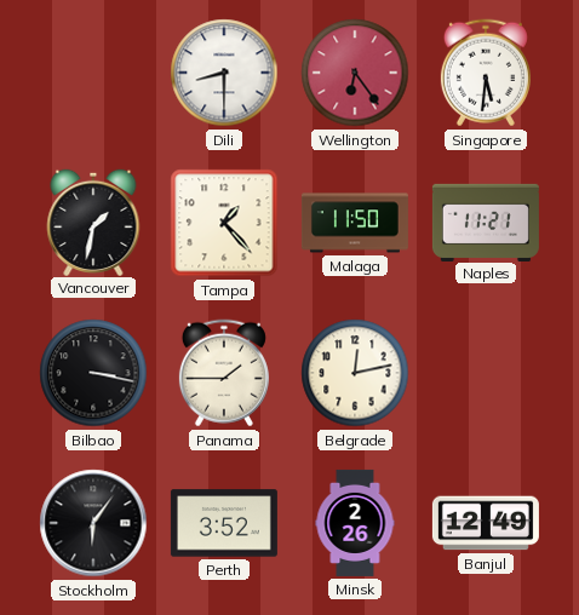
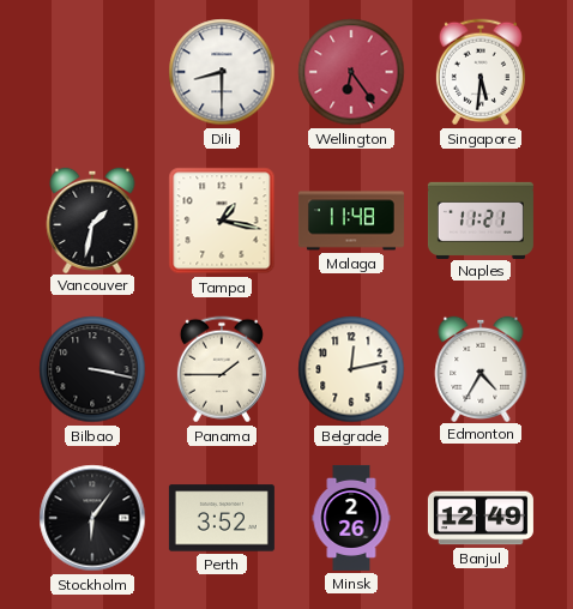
Tampa: 1:23 -> 1:17
Malaga: 11:50 -> 11:48
Edmonton: none -> 4:35
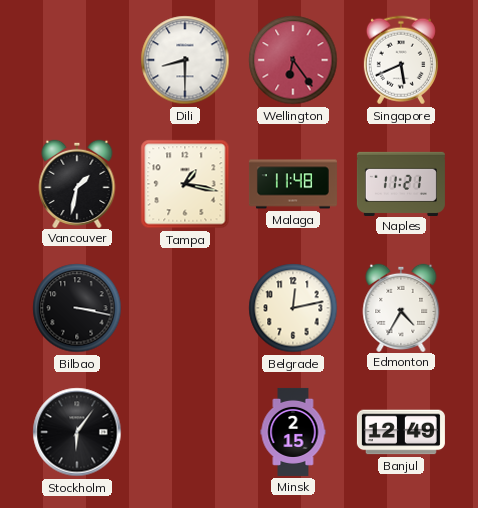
Singapore: 5:31 -> 5:41
Panama: 1:45 -> none
Perth: 3:52 -> none
Minsk: 2:26 -> 2:15
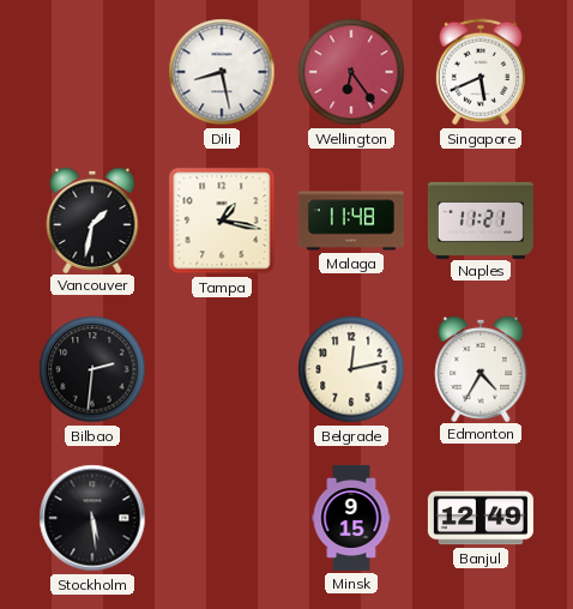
Dili: 8:30 -> 8:28
Bilbao: 3:17 -> 2:31
Stockholm: 6:06 -> 5:29
Minsk: 2:15 -> 9:15
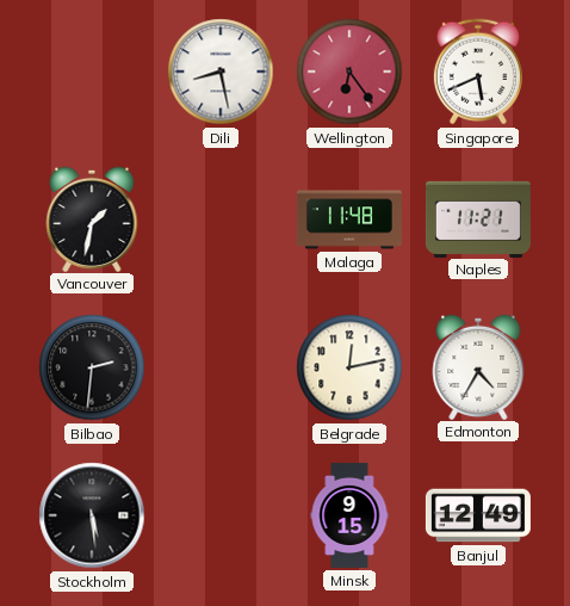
Tampa: 1:17 -> none
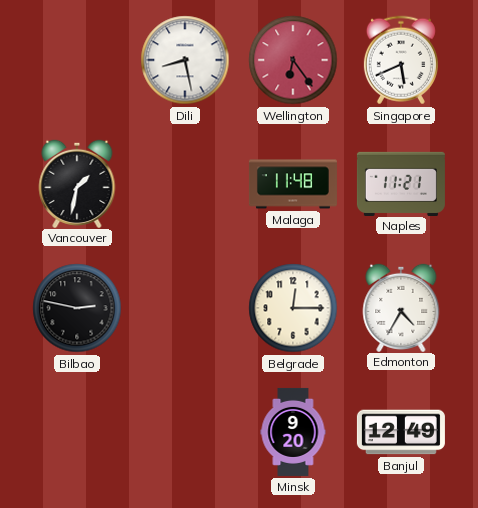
Bilbao: 2:31 -> 2:47
Belgrade: 12:13 -> 12:15
Stockholm: 5:29 -> none
Minsk: 9:15 -> 9:20
